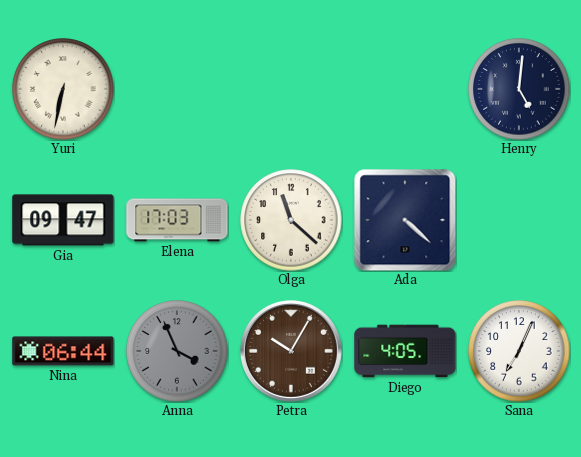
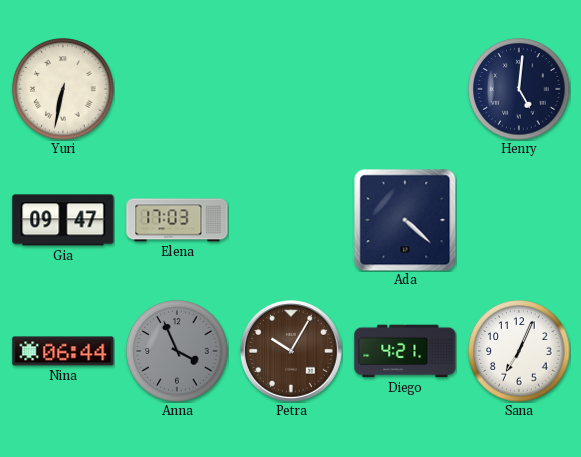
Olga: 11:22 -> none
Diego: 4:05 -> 4:21
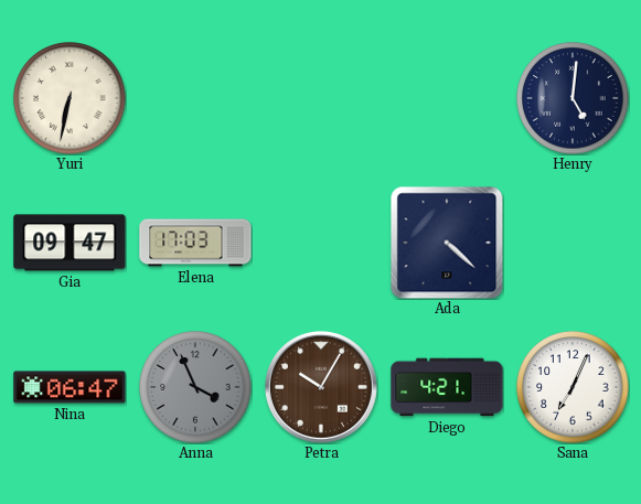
Nina: 06:44 -> 06:47
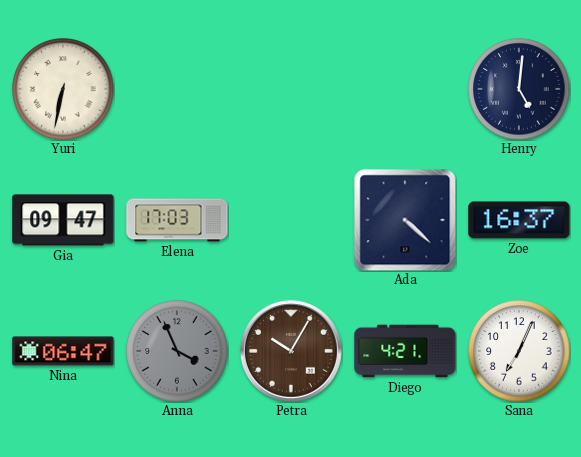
Zoe: none -> 16:37
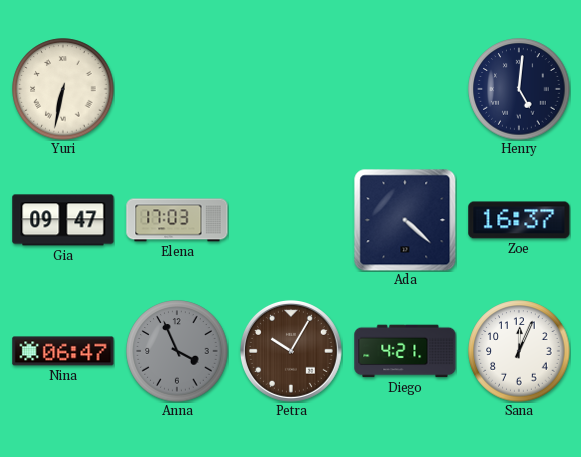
Sana: 7:04 -> 12:04
